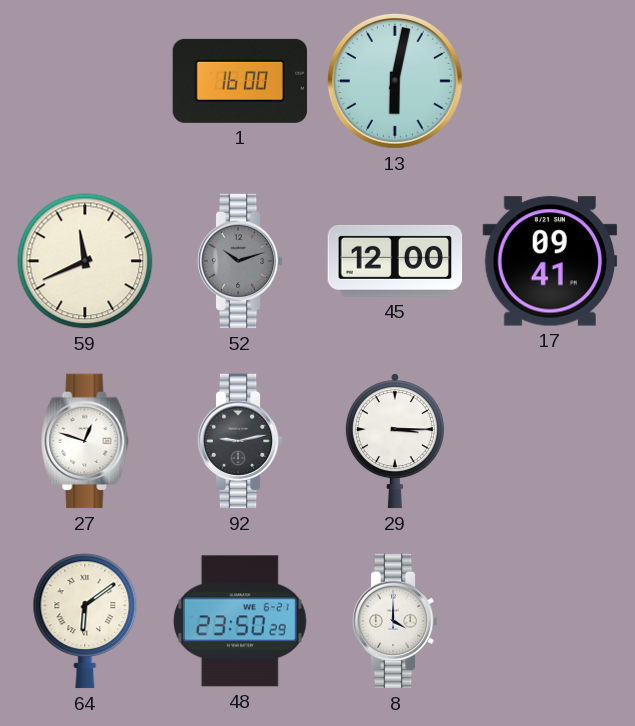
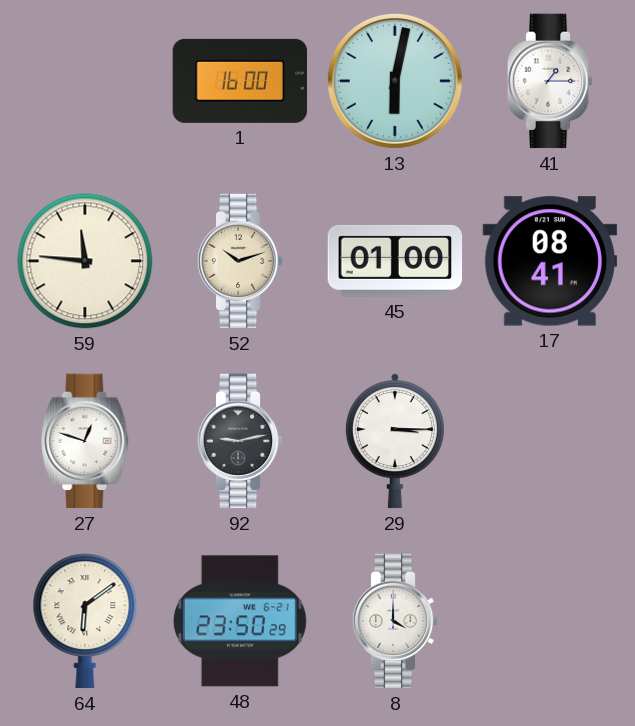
41: none -> 1:15
59: 11:41 -> 11:46
52 dial: grey -> cream
45: 12:00 -> 01:00
17: 09:41 -> 08:41
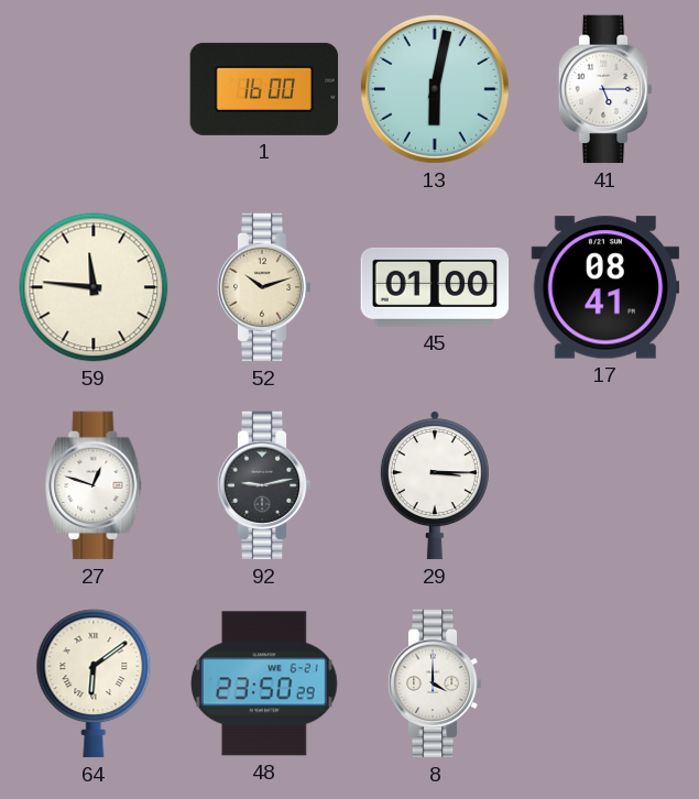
41: 1:15 -> 5:15
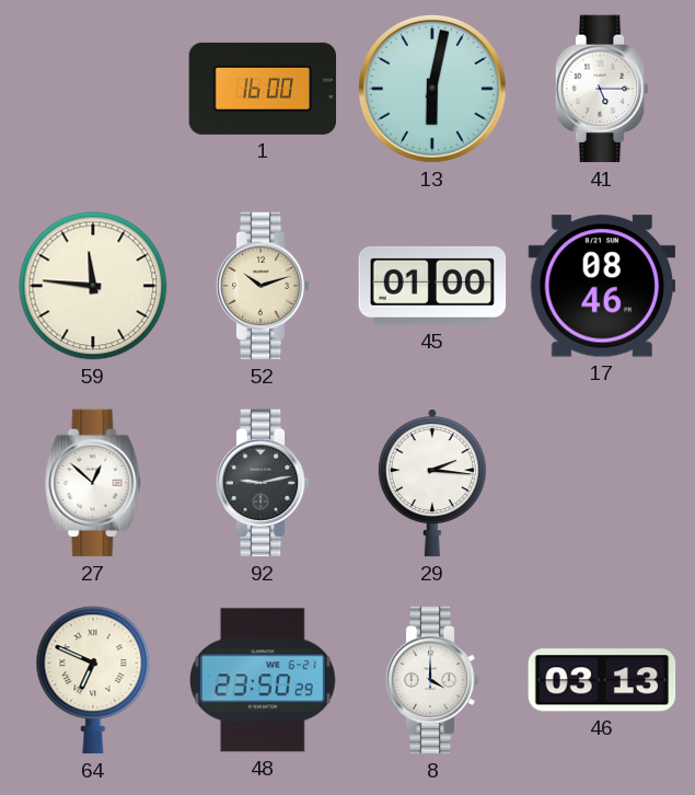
17: 08:41 -> 08:46
27: 12:48 -> 12:52
29: 3:15 -> 2:16
64: 6:09 -> 6:49
46: none -> 03:13
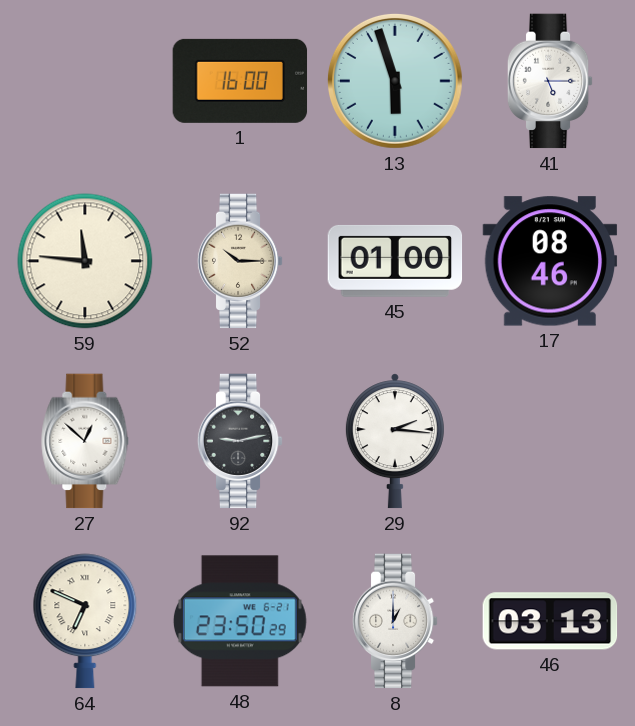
13: 6:02 -> 5:57
52: 10:12 -> 10:15
8: 4:00 -> 1:00
